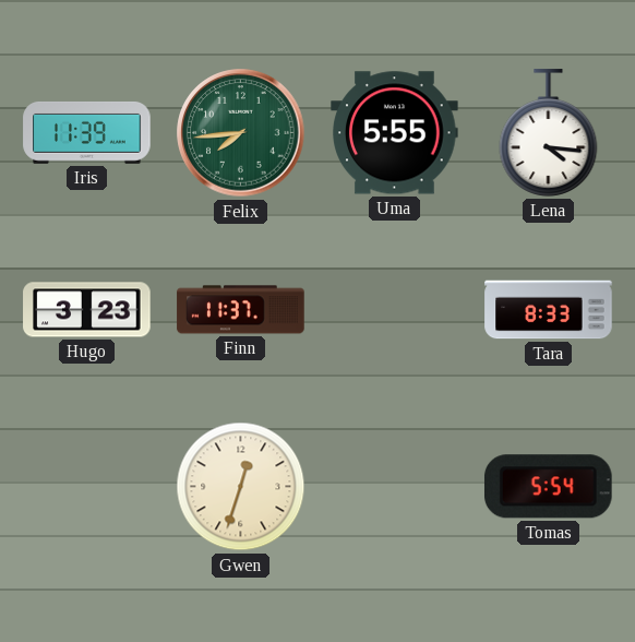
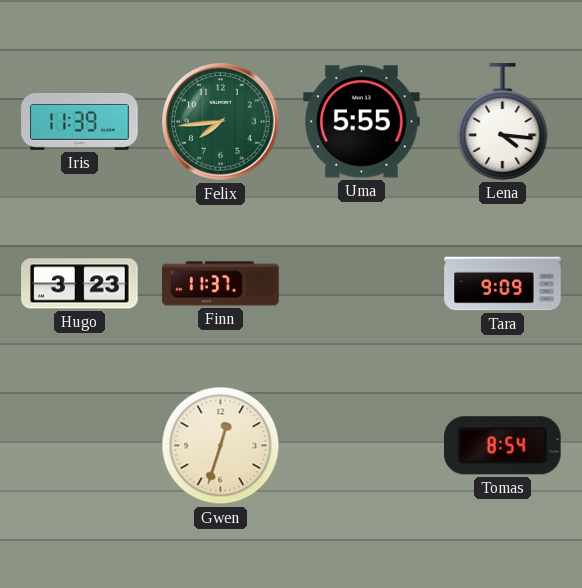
Tara: 8:33 -> 9:09
Tomas: 5:54 -> 8:54
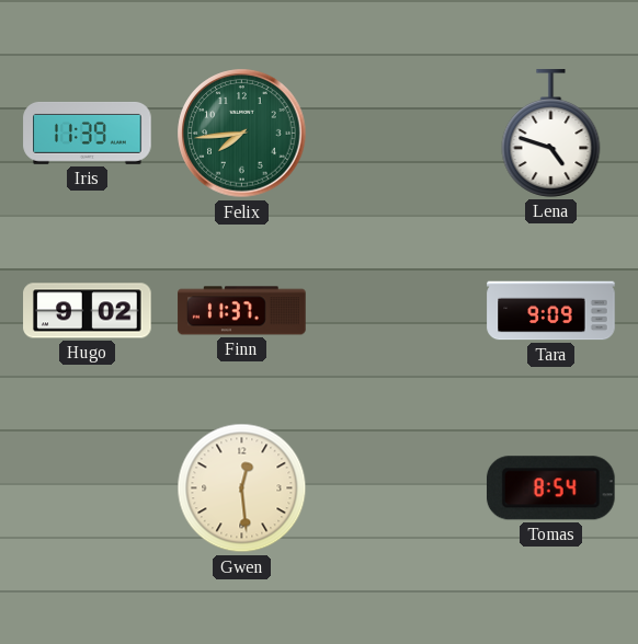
Uma: 5:55 -> none
Lena: 4:16 -> 4:48
Hugo: 3:23 -> 9:02
Gwen: 12:33 -> 12:29
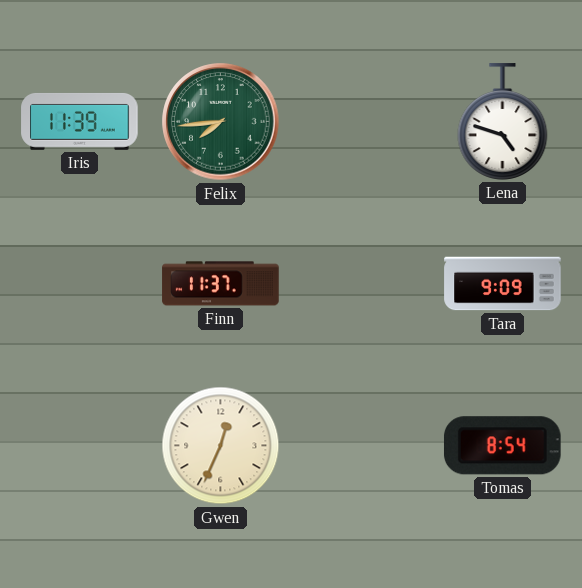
Hugo: 9:02 -> none
Gwen: 12:29 -> 12:34
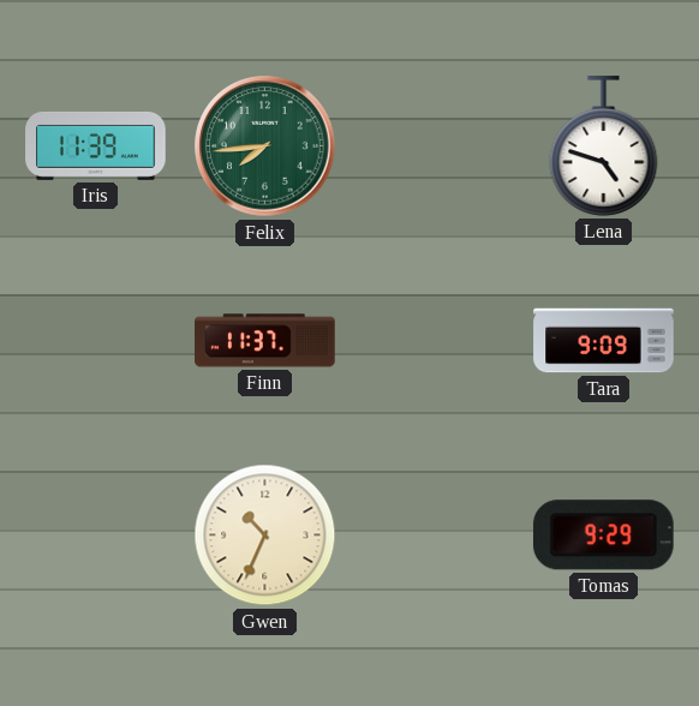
Gwen: 12:34 -> 10:34
Tomas: 8:54 -> 9:29
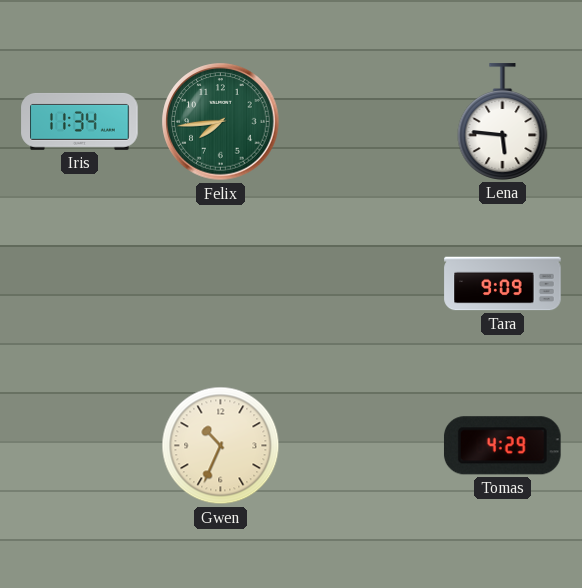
Iris: 11:39 -> 11:34
Lena: 4:48 -> 5:46
Finn: 11:37 -> none
Tomas: 9:29 -> 4:29
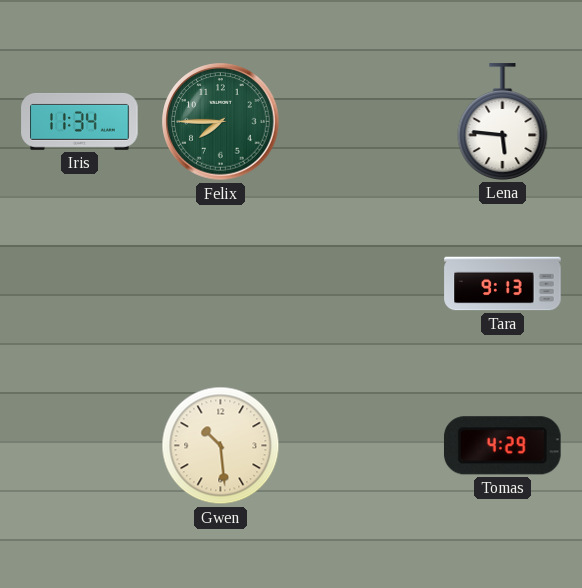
Felix: 7:44 -> 7:45
Tara: 9:09 -> 9:13
Gwen: 10:34 -> 10:29
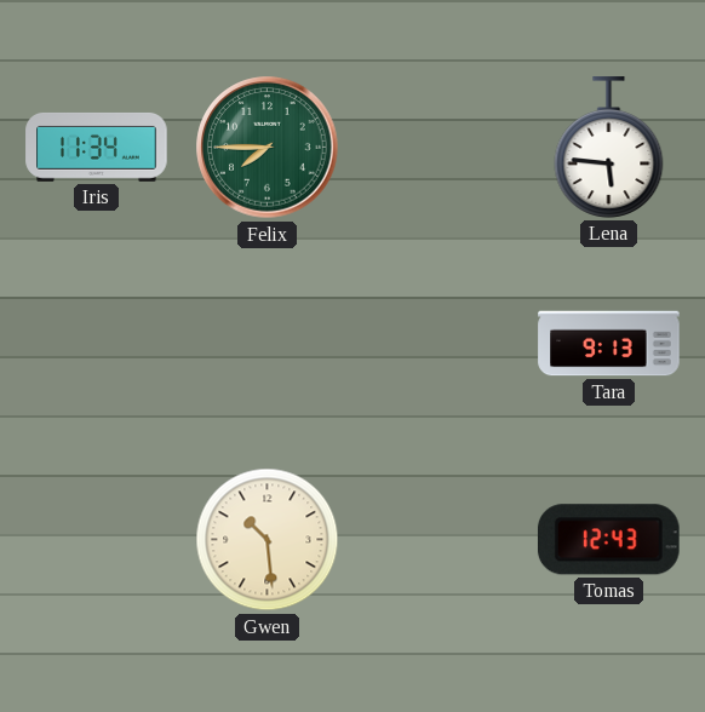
Tomas: 4:29 -> 12:43
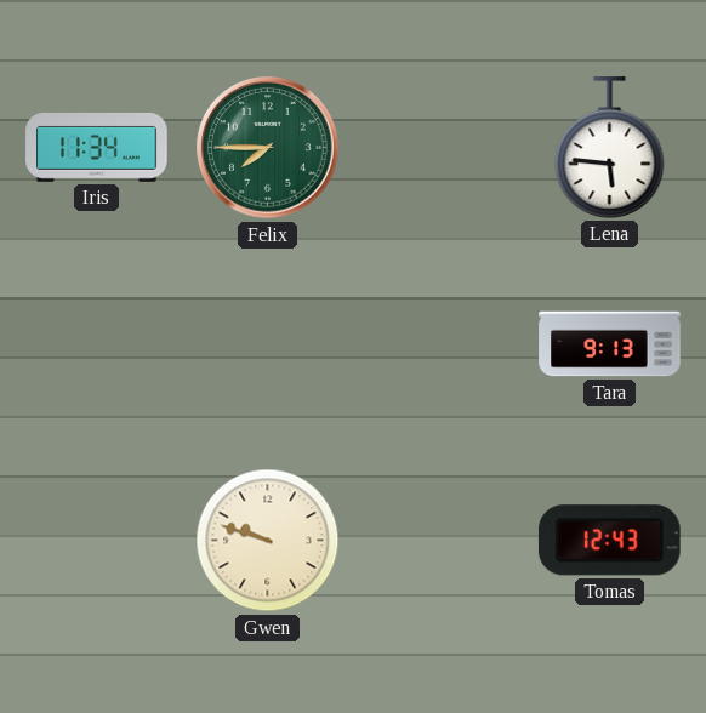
Gwen: 10:29 -> 9:48
